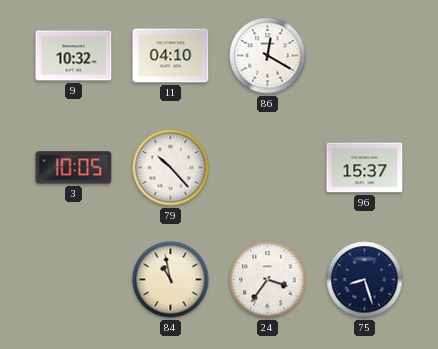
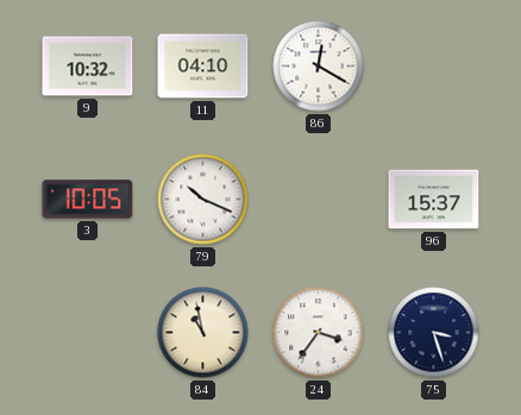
79: 10:23 -> 10:19
75: 8:27 -> 3:27
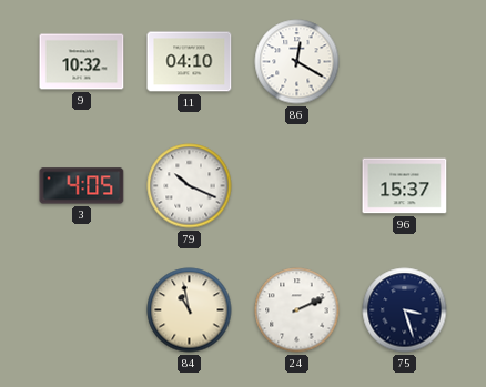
3: 10:05 -> 4:05
24: 3:36 -> 2:11
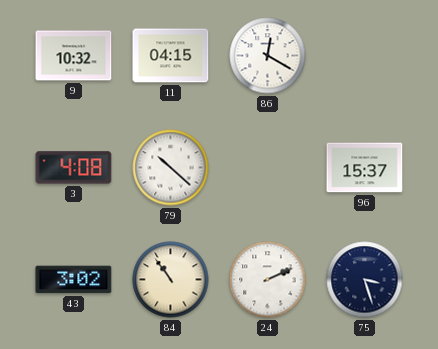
11: 04:10 -> 04:15
3: 4:05 -> 4:08
79: 10:19 -> 10:22
43: none -> 3:02
84: 10:58 -> 10:54
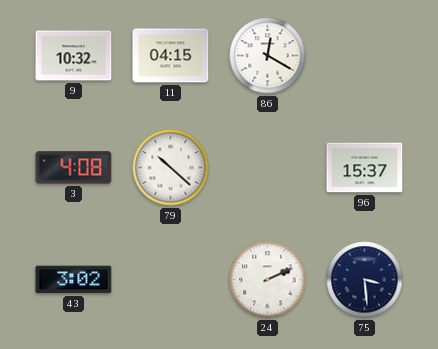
84: 10:54 -> none
75: 3:27 -> 3:29
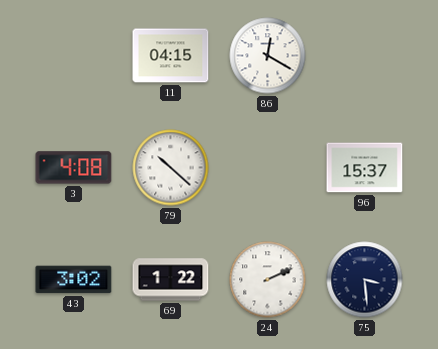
9: 10:32 -> none
69: none -> 1:22
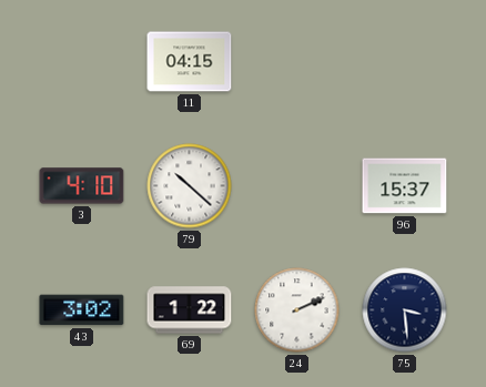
86: 12:20 -> none
3: 4:08 -> 4:10
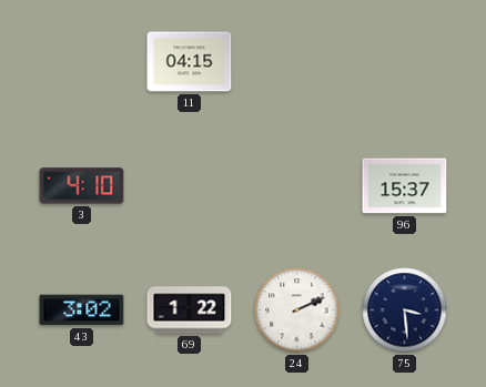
79: 10:22 -> none
